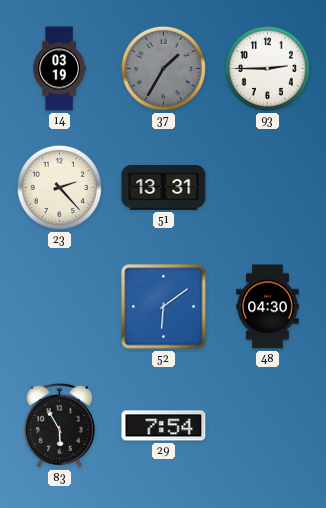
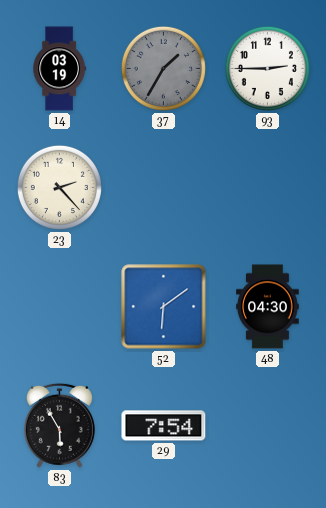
51: 13:31 -> none
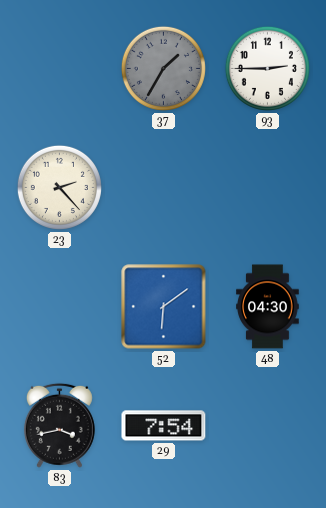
14: 03:19 -> none
83: 5:55 -> 3:43
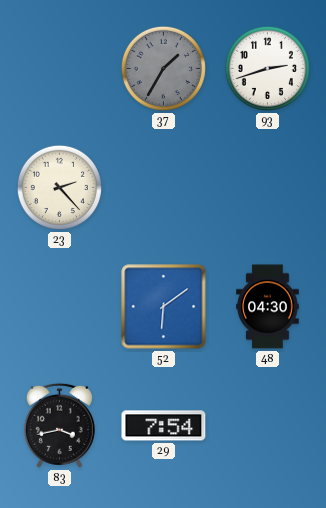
93: 2:45 -> 2:42
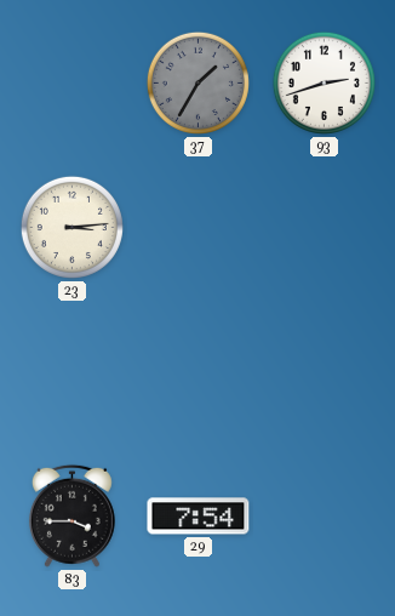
23: 2:23 -> 3:14
52: 6:09 -> none
48: 04:30 -> none
83: 3:43 -> 3:45
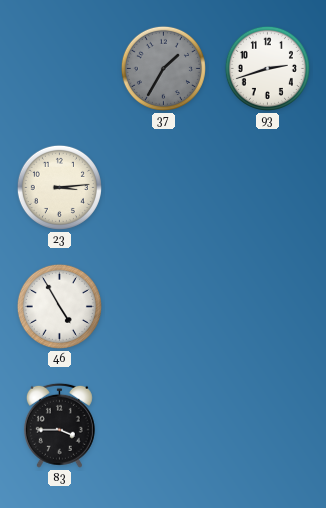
46: none -> 4:55
29: 7:54 -> none
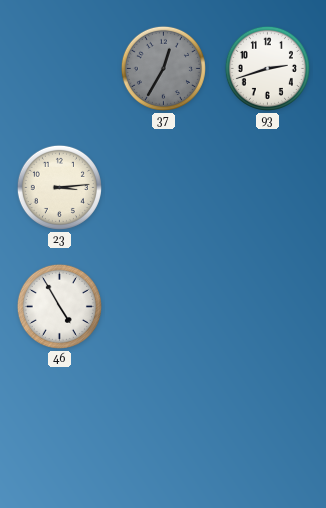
37: 1:35 -> 12:35
83: 3:45 -> none
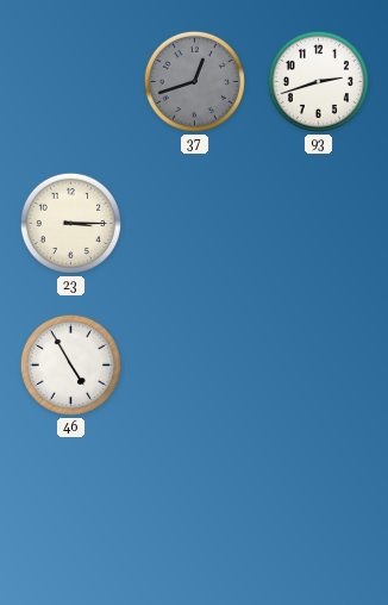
37: 12:35 -> 12:42
23: 3:14 -> 3:15
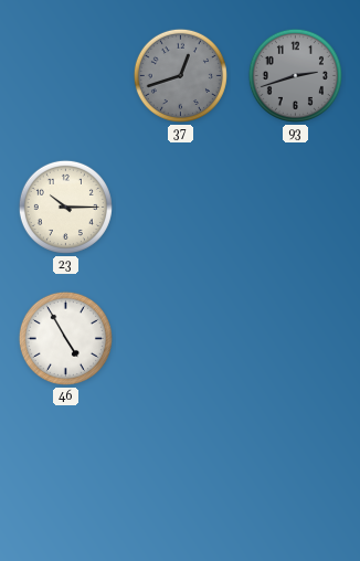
93 dial: white -> grey
23: 3:15 -> 10:15
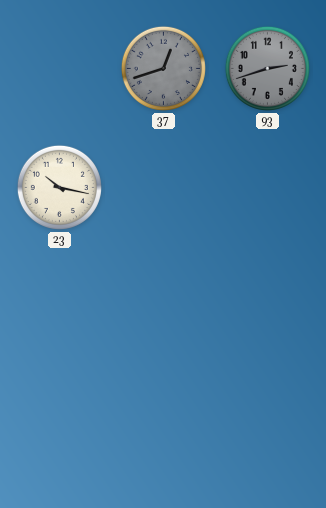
23: 10:15 -> 10:17
46: 4:55 -> none
